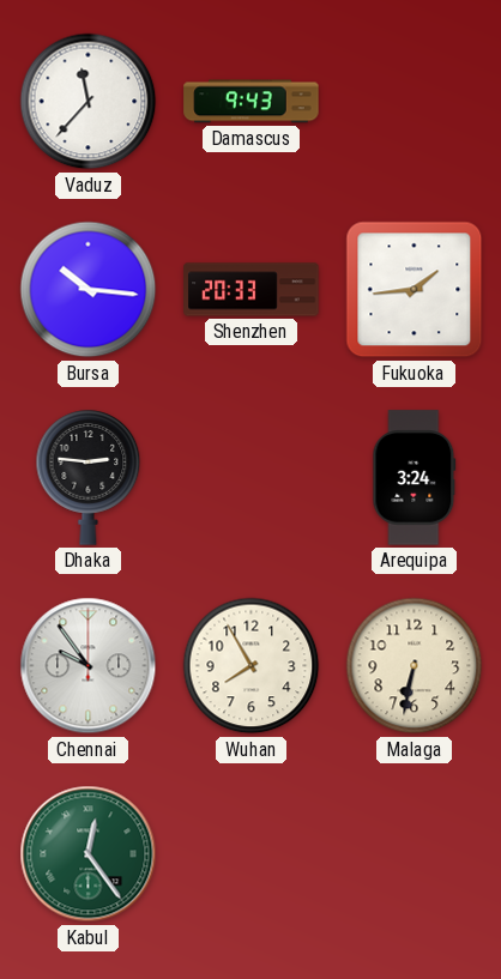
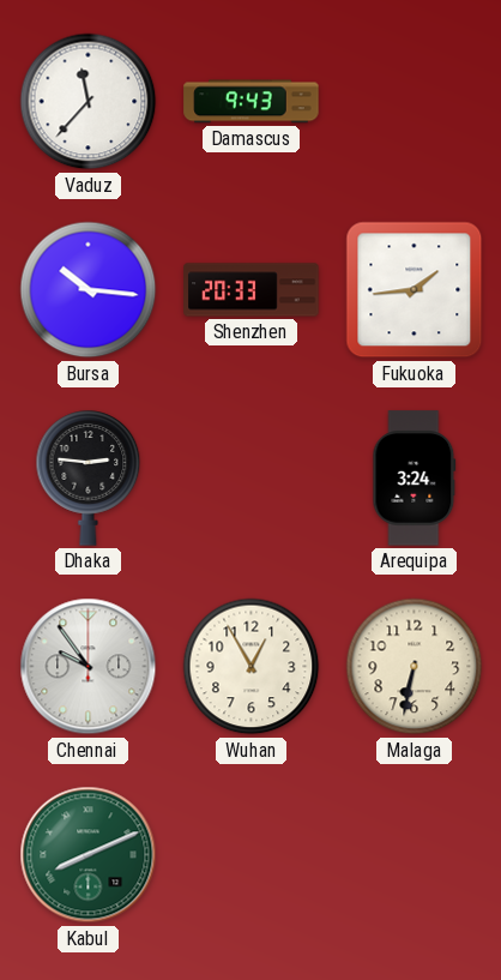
Wuhan: 7:55 -> 12:55
Kabul: 12:24 -> 8:11
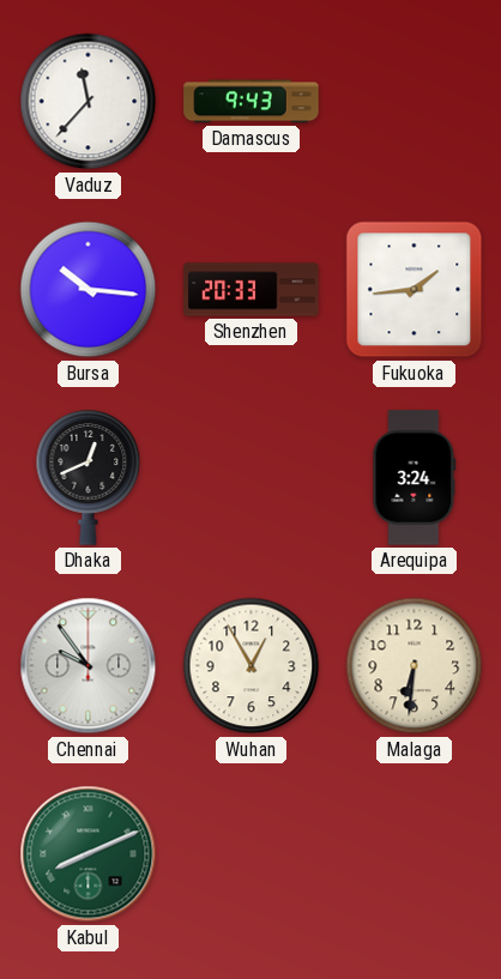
Dhaka: 2:46 -> 12:41
Malaga: 6:32 -> 6:31
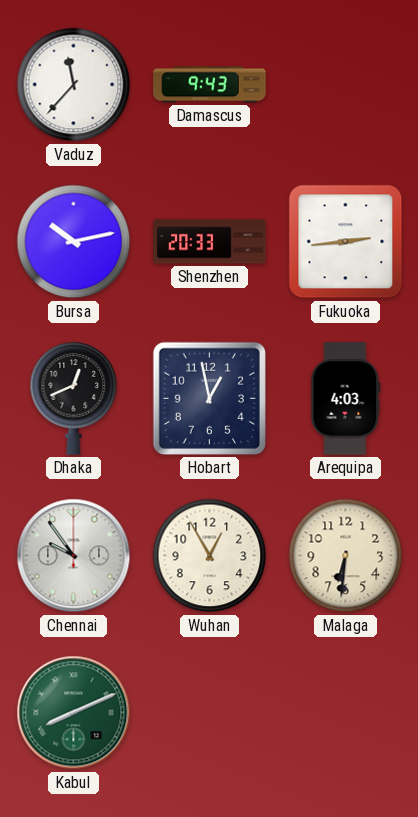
Bursa: 10:16 -> 10:13
Fukuoka: 1:44 -> 2:44
Hobart: none -> 12:58
Arequipa: 3:24 -> 4:03
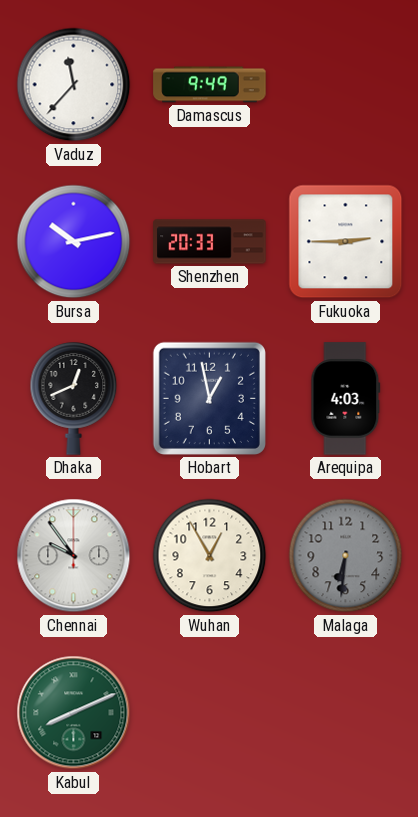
Damascus: 9:43 -> 9:49
Fukuoka: 2:44 -> 2:45
Malaga dial: cream -> grey
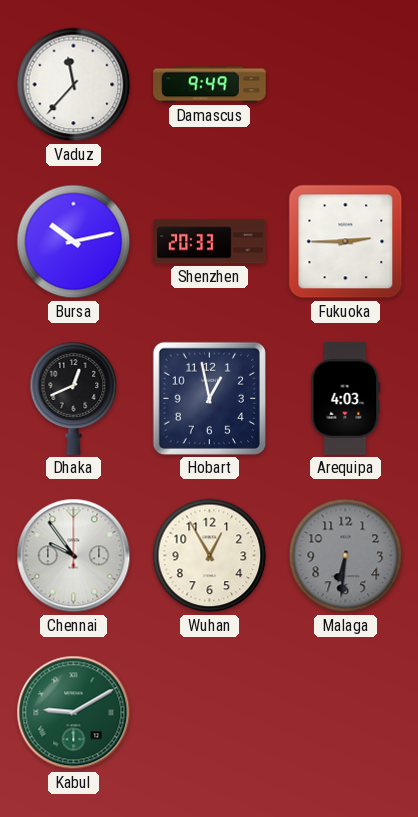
Kabul: 8:11 -> 9:10
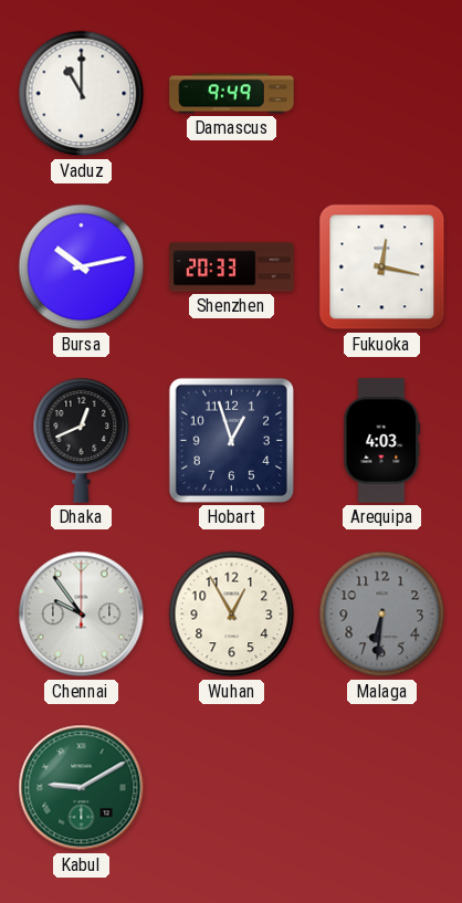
Vaduz: 11:37 -> 11:00
Fukuoka: 2:45 -> 12:17
Hobart: 12:58 -> 12:57
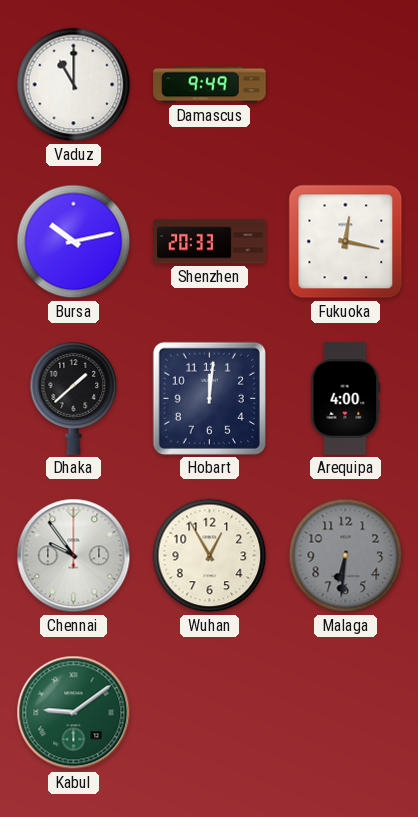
Dhaka: 12:41 -> 1:38
Hobart: 12:57 -> 12:01
Arequipa: 4:03 -> 4:00
Kabul: 9:10 -> 9:09
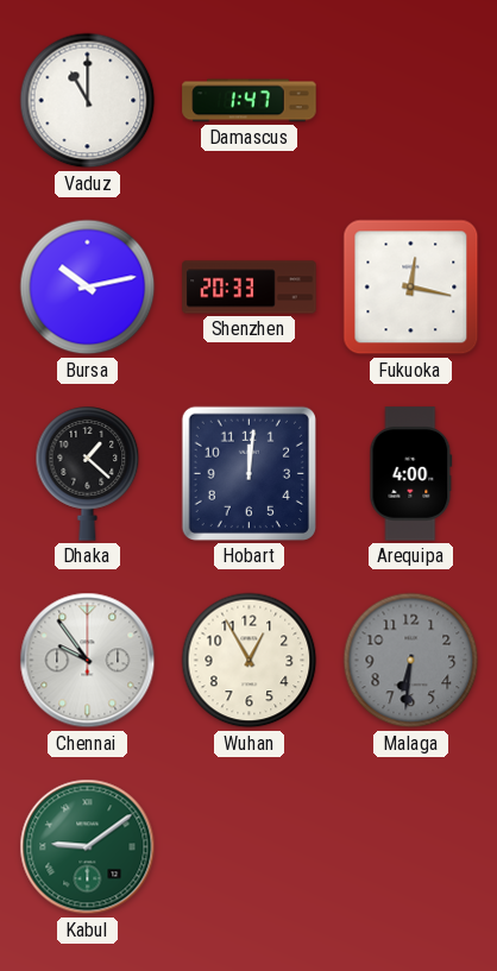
Damascus: 9:49 -> 1:47
Dhaka: 1:38 -> 1:22
